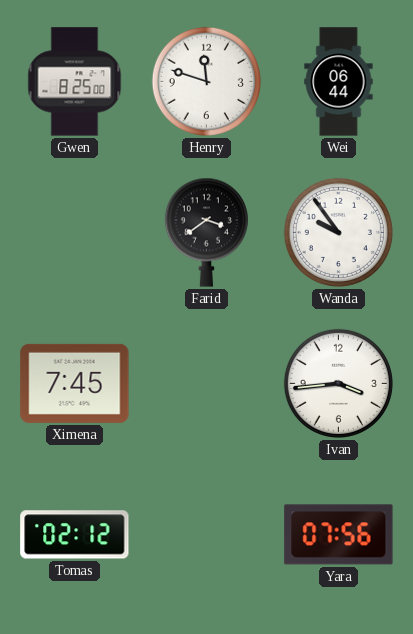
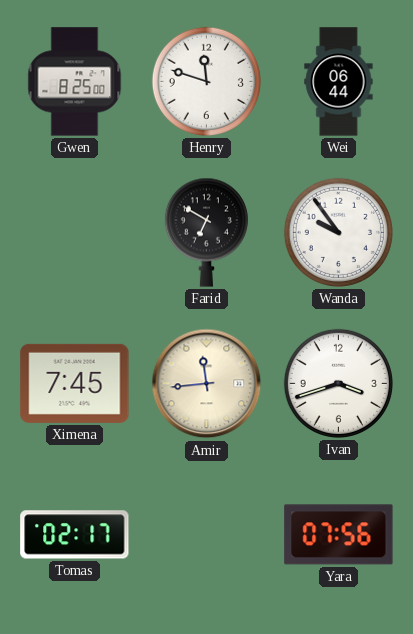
Farid: 3:39 -> 6:50
Amir: none -> 11:44
Ivan: 3:44 -> 3:42
Tomas: 02:12 -> 02:17
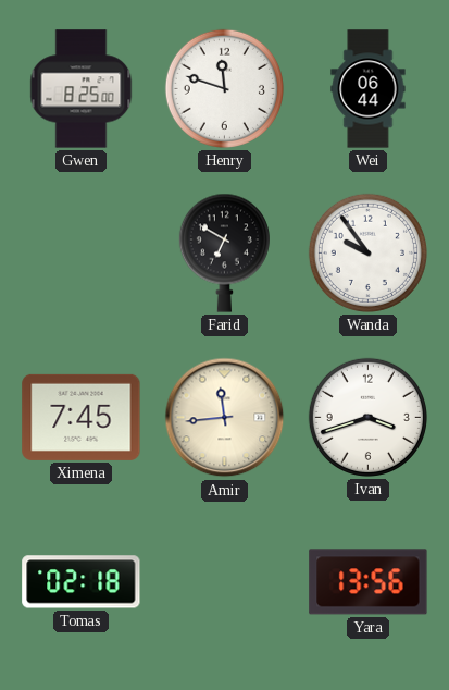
Tomas: 02:17 -> 02:18
Yara: 07:56 -> 13:56
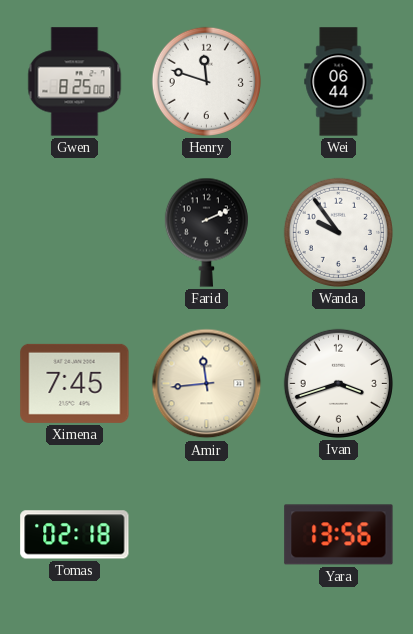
Farid: 6:50 -> 2:11
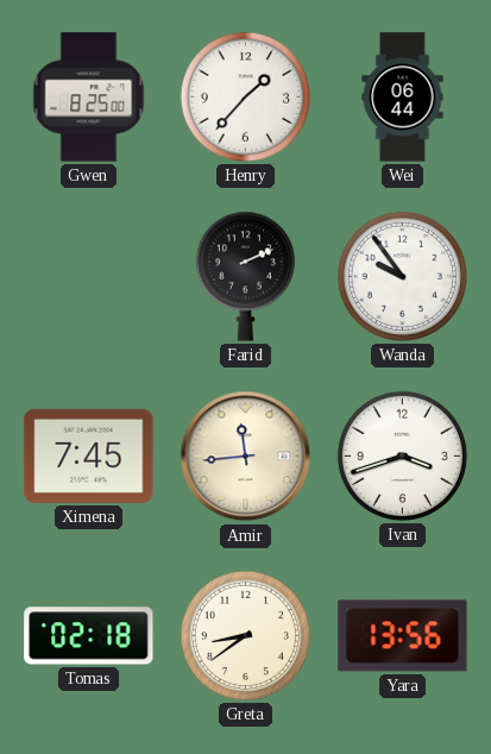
Henry: 11:48 -> 1:37
Greta: none -> 8:39
